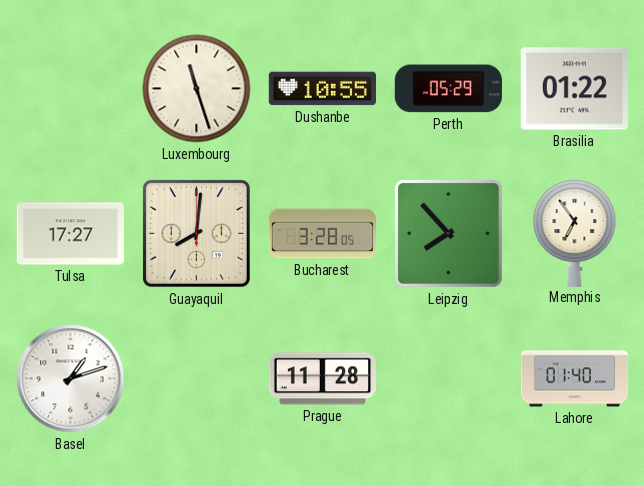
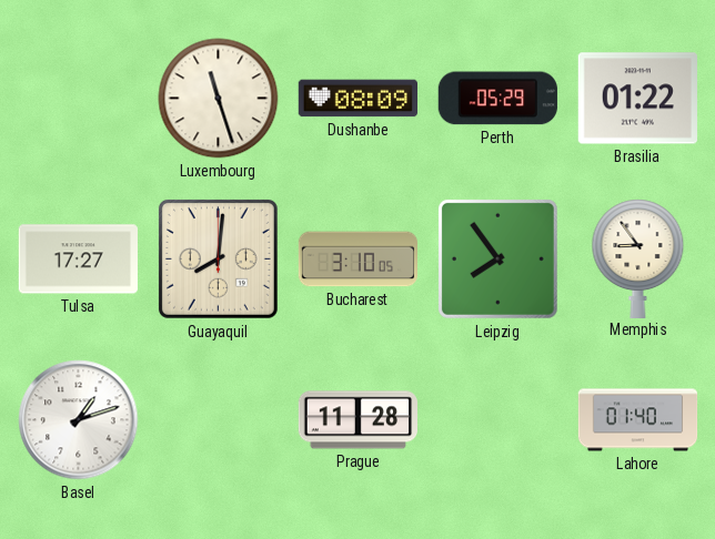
Dushanbe: 10:55 -> 08:09
Bucharest: 3:28 -> 3:10
Leipzig: 7:53 -> 7:54
Memphis: 6:54 -> 8:54
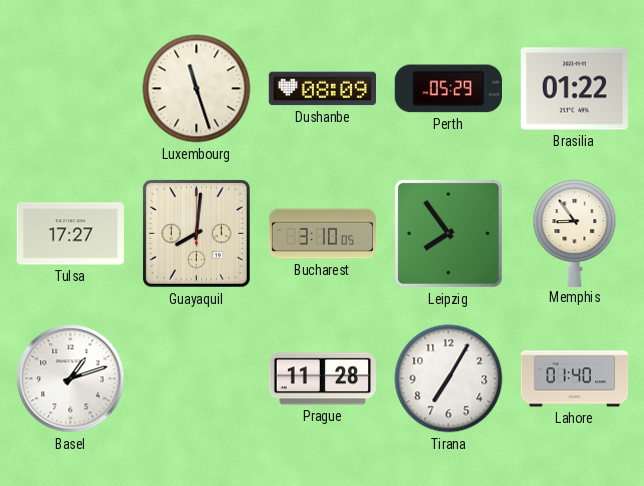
Tirana: none -> 7:05
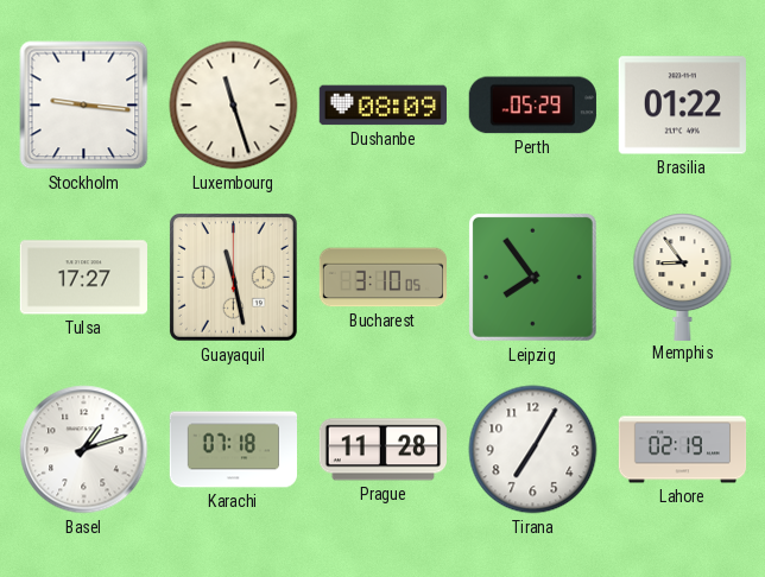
Stockholm: none -> 9:16
Guayaquil: 8:01 -> 11:28
Karachi: none -> 07:18
Lahore: 01:40 -> 02:19
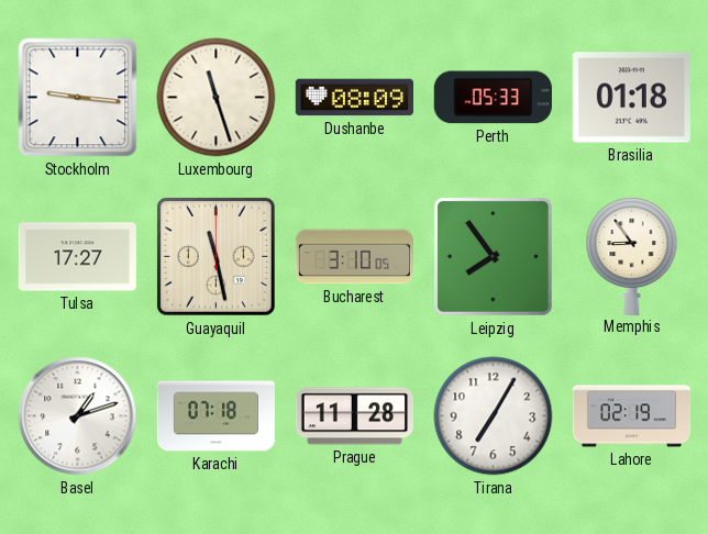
Perth: 05:29 -> 05:33
Brasilia: 01:22 -> 01:18
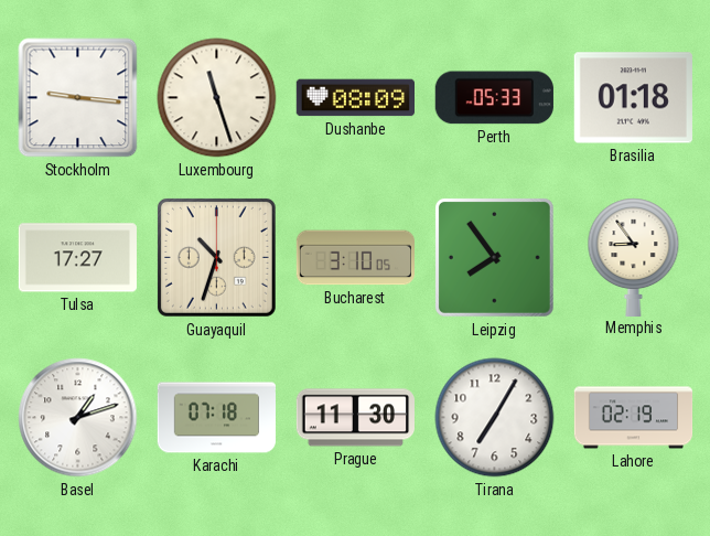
Guayaquil: 11:28 -> 10:33
Prague: 11:28 -> 11:30
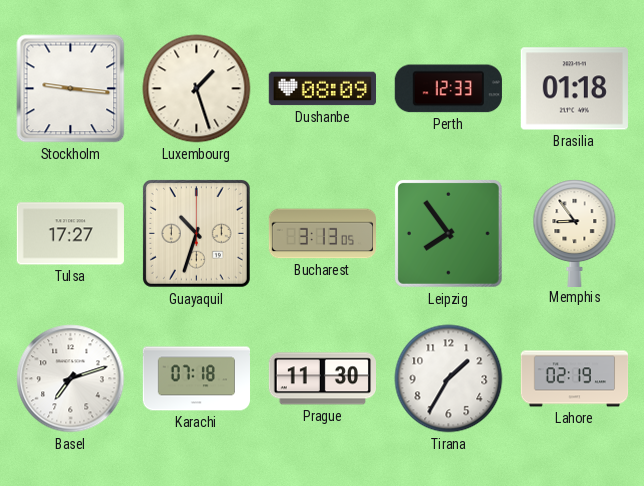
Luxembourg: 11:27 -> 1:27
Perth: 05:33 -> 12:33
Bucharest: 3:10 -> 3:13
Basel: 1:12 -> 7:12
Tirana: 7:05 -> 1:35
